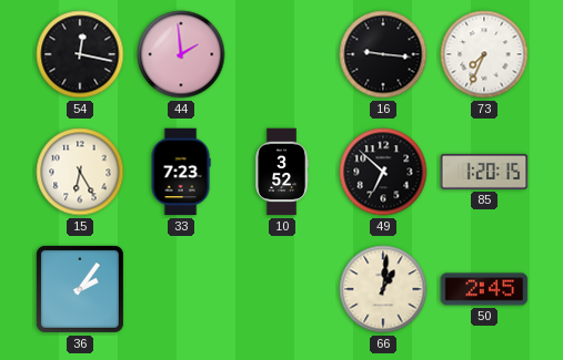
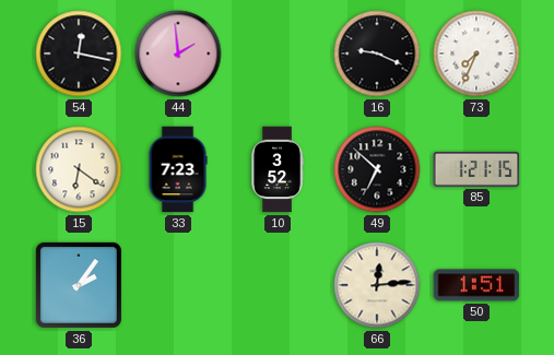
16: 9:16 -> 9:19
15: 6:25 -> 6:21
85: 1:20 -> 1:21
66: 1:01 -> 12:14
50: 2:45 -> 1:51
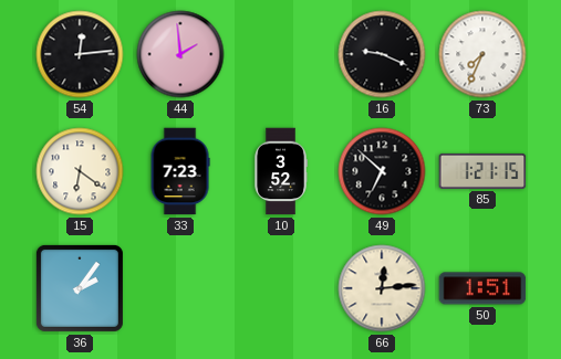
54: 12:17 -> 12:14
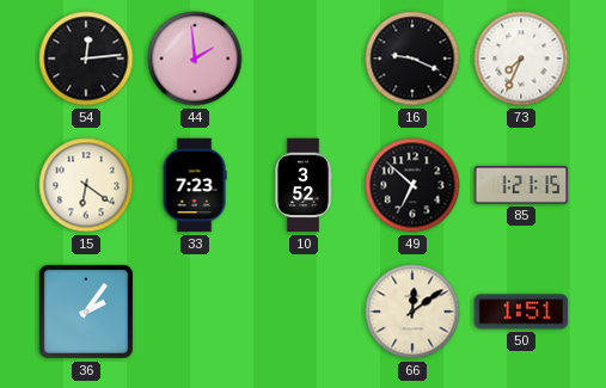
66: 12:14 -> 12:09
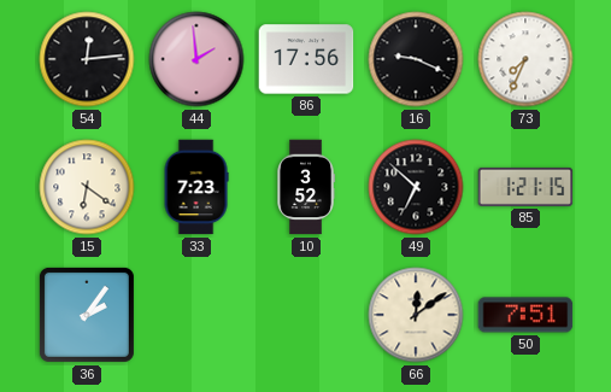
86: none -> 17:56
50: 1:51 -> 7:51
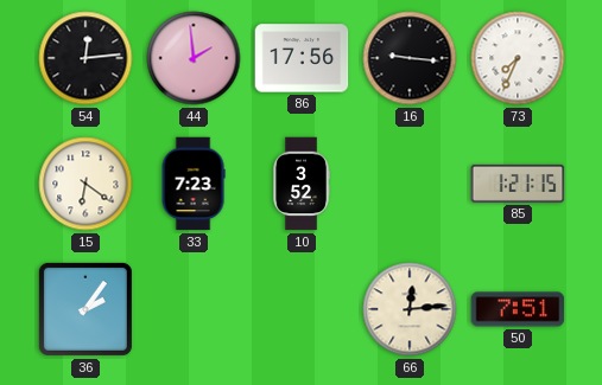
16: 9:19 -> 9:16
49: 6:52 -> none
66: 12:09 -> 12:14
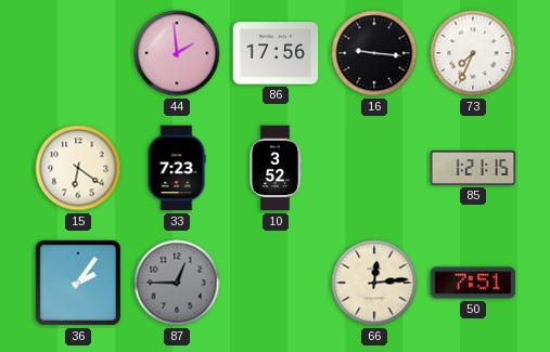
54: 12:14 -> none
87: none -> 12:45
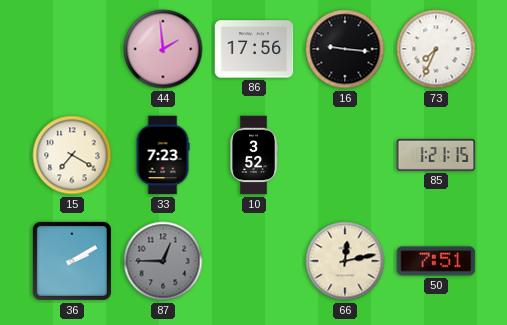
15: 6:21 -> 7:20
36: 2:06 -> 2:10
66: 12:14 -> 12:13
